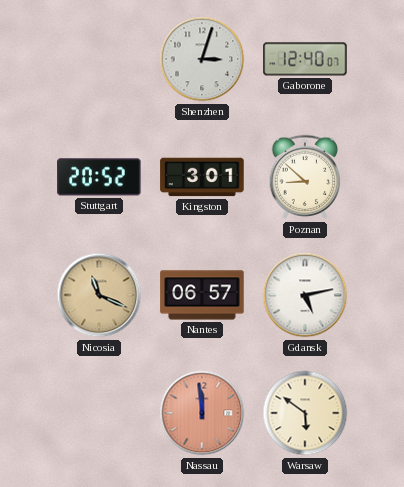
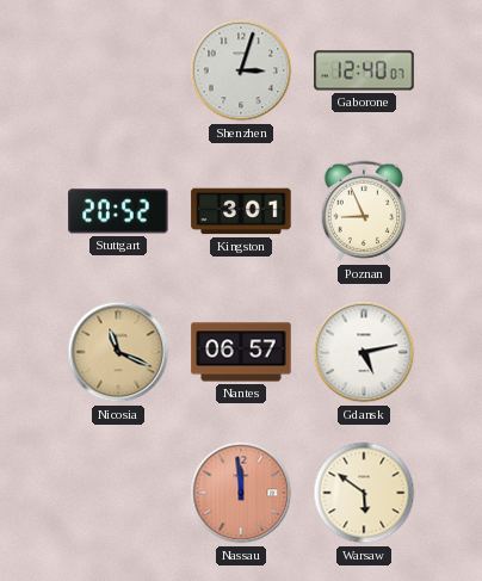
Poznan: 8:52 -> 8:56
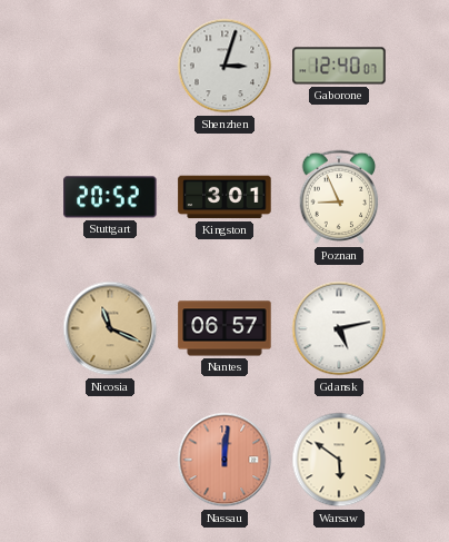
Nassau: 11:59 -> 12:01
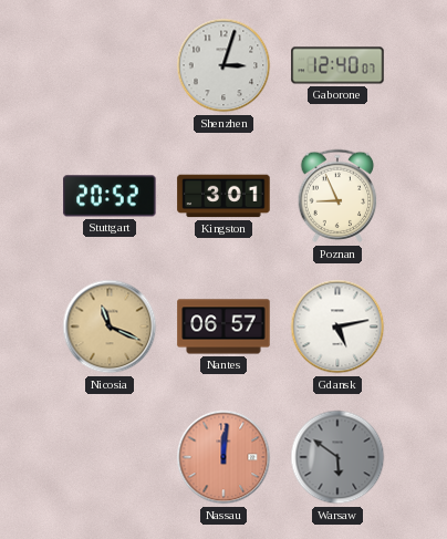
Warsaw dial: cream -> grey
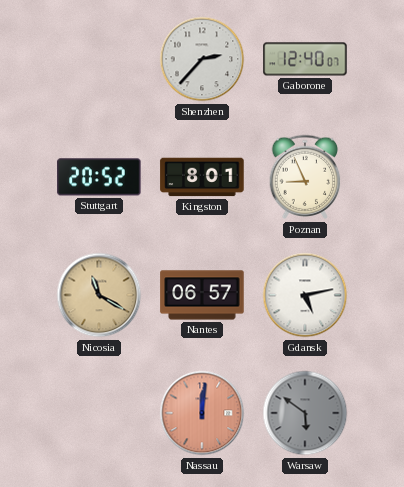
Shenzhen: 3:03 -> 2:37
Kingston: 3:01 -> 8:01
Nicosia: 11:19 -> 11:20
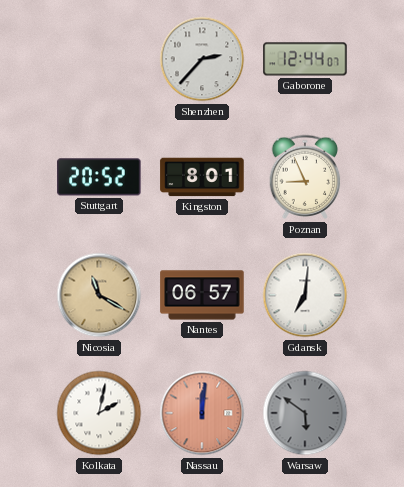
Gaborone: 12:40 -> 12:44
Gdansk: 5:13 -> 7:01
Kolkata: none -> 2:02
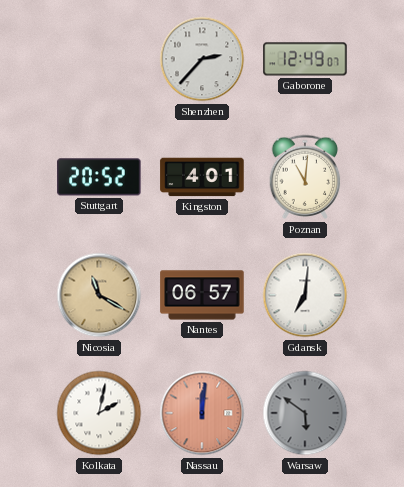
Gaborone: 12:44 -> 12:49
Kingston: 8:01 -> 4:01
Poznan: 8:56 -> 11:01
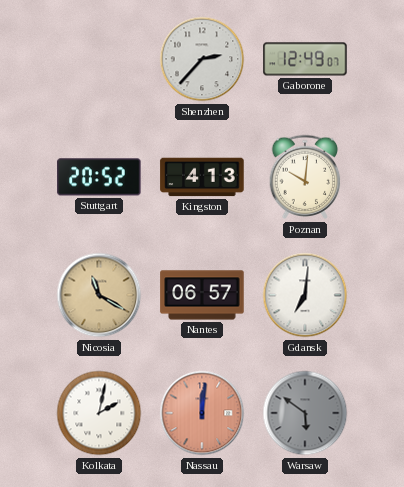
Kingston: 4:01 -> 4:13
Poznan: 11:01 -> 10:01
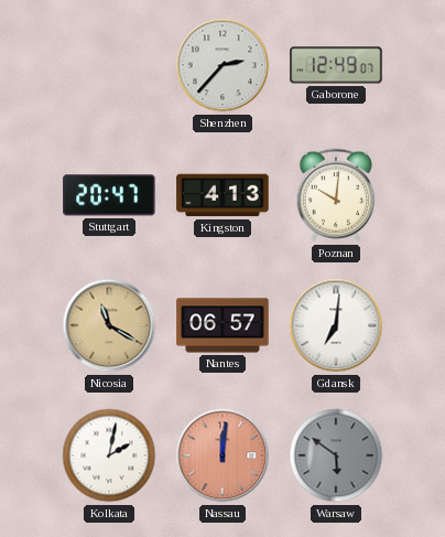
Stuttgart: 20:52 -> 20:47
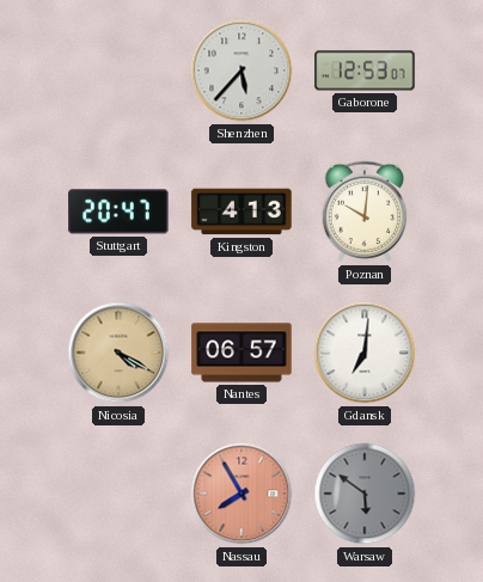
Shenzhen: 2:37 -> 5:37
Gaborone: 12:49 -> 12:53
Nicosia: 11:20 -> 4:20
Kolkata: 2:02 -> none
Nassau: 12:01 -> 7:55
